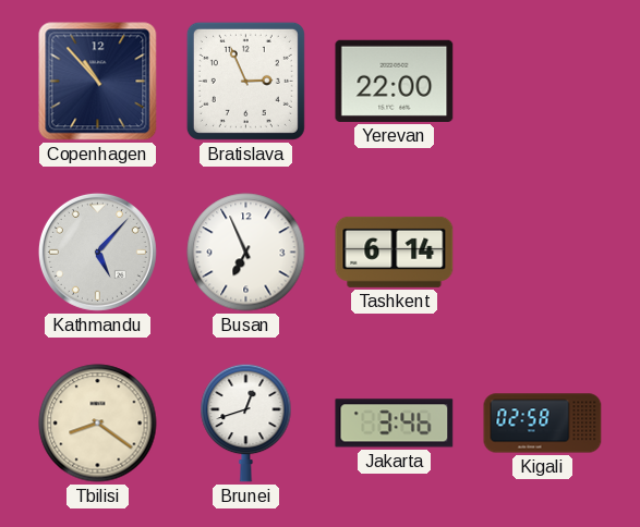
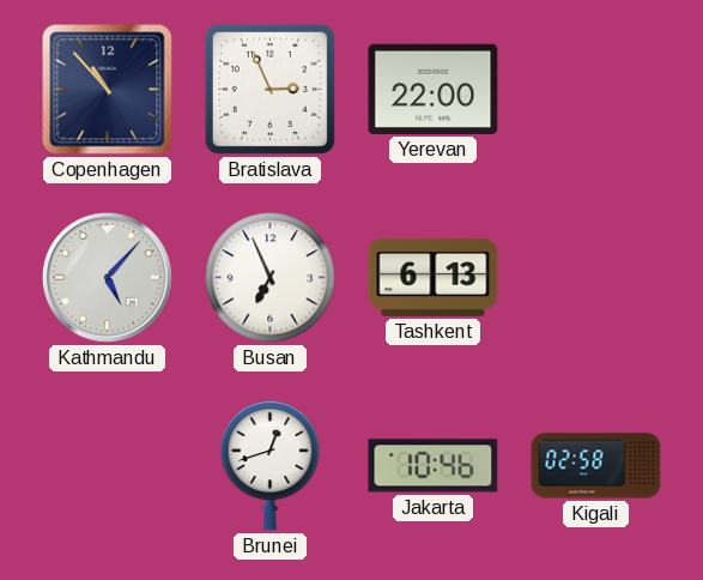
Tashkent: 6:14 -> 6:13
Tbilisi: 8:21 -> none
Jakarta: 3:46 -> 10:46
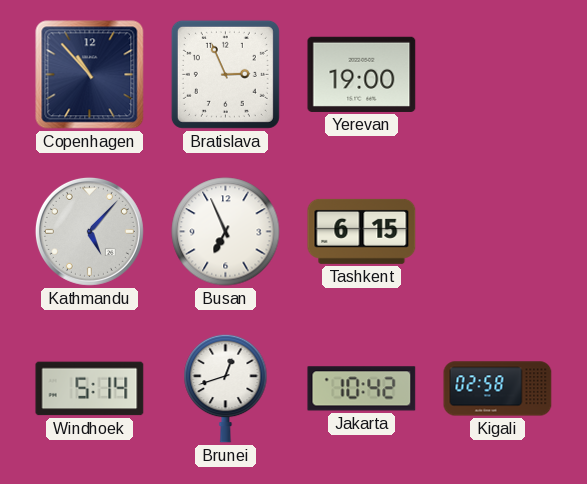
Yerevan: 22:00 -> 19:00
Tashkent: 6:13 -> 6:15
Windhoek: none -> 5:14
Jakarta: 10:46 -> 10:42
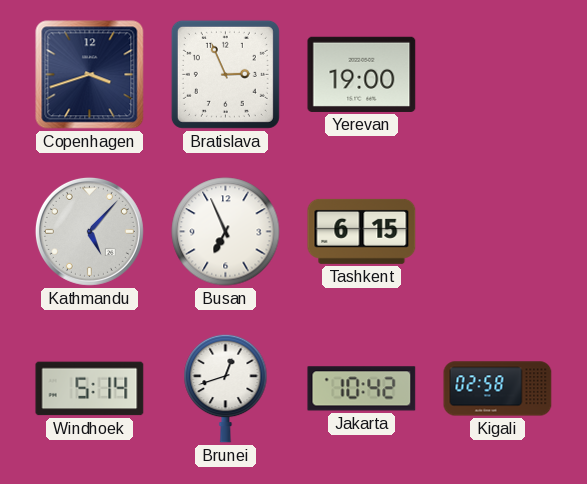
Copenhagen: 10:53 -> 3:42
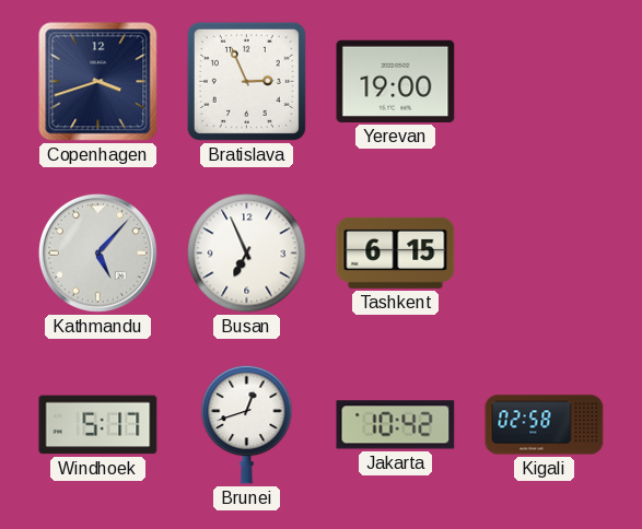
Windhoek: 5:14 -> 5:17
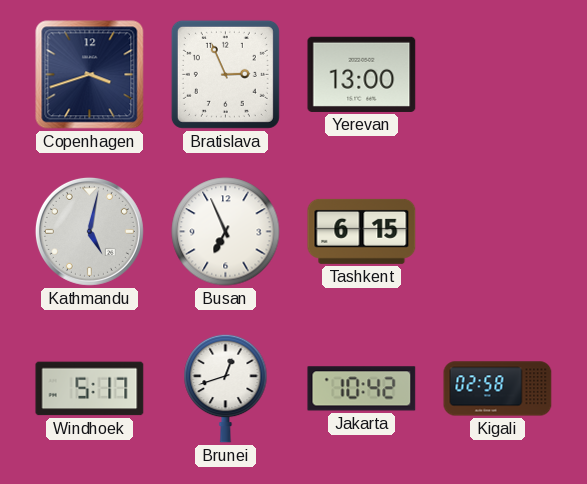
Yerevan: 19:00 -> 13:00
Kathmandu: 5:07 -> 5:02
